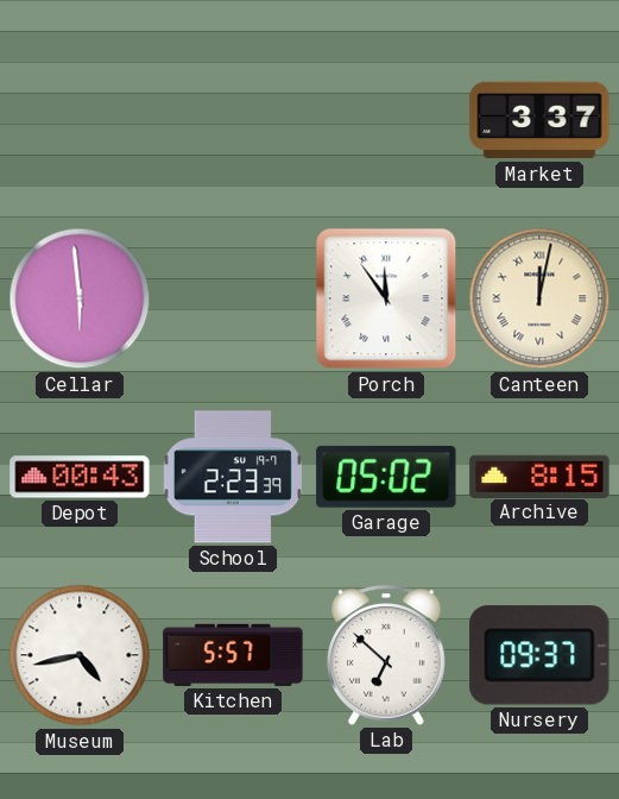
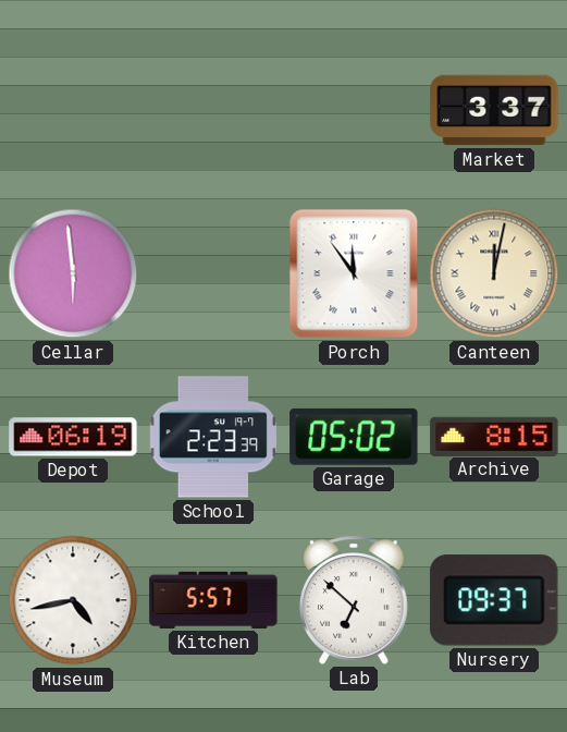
Depot: 00:43 -> 06:19
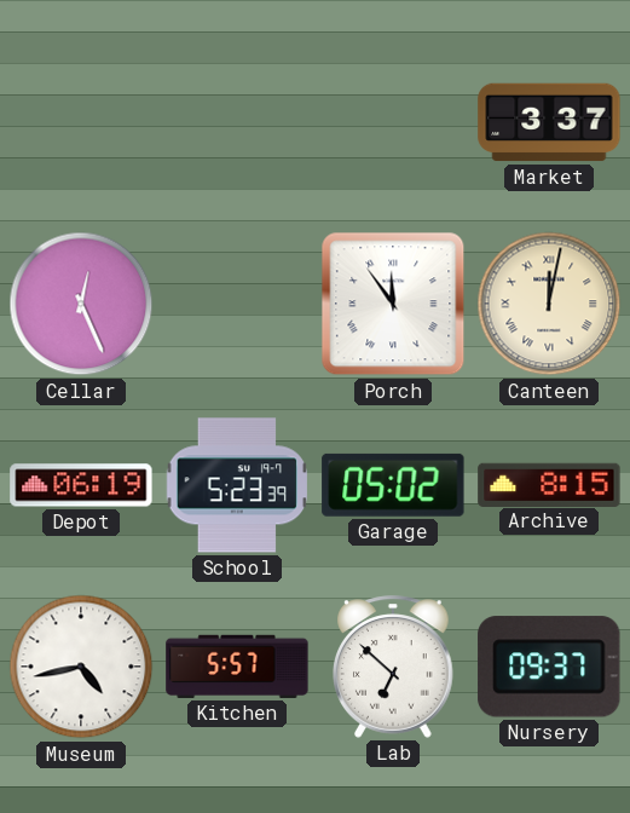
Cellar: 5:59 -> 12:26
School: 2:23 -> 5:23
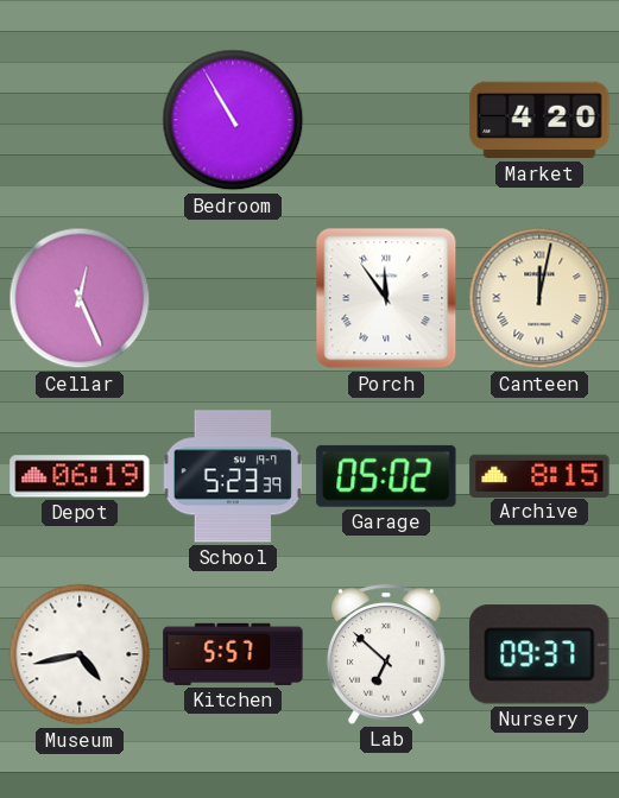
Bedroom: none -> 10:55
Market: 3:37 -> 4:20
